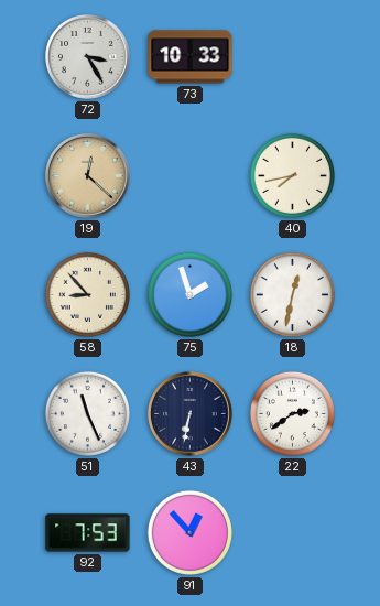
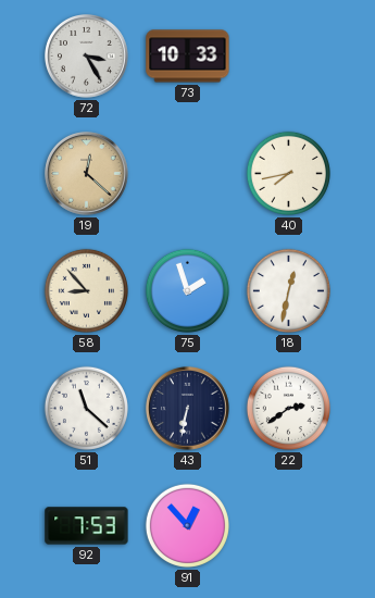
51: 11:26 -> 11:22
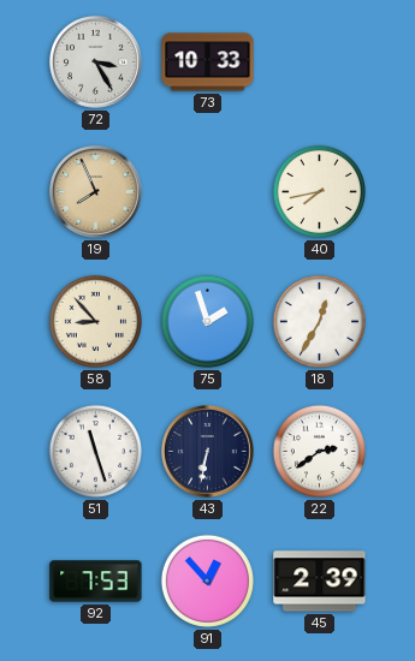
19: 12:22 -> 7:56
18: 12:32 -> 12:35
51: 11:22 -> 11:27
45: none -> 2:39
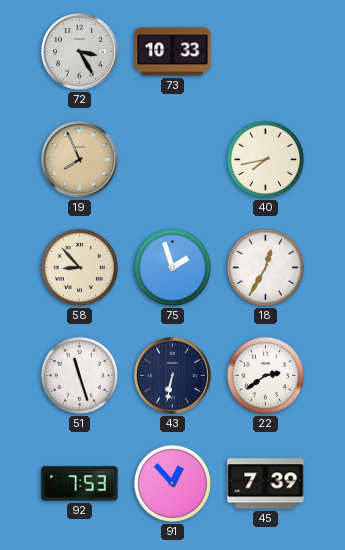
45: 2:39 -> 7:39
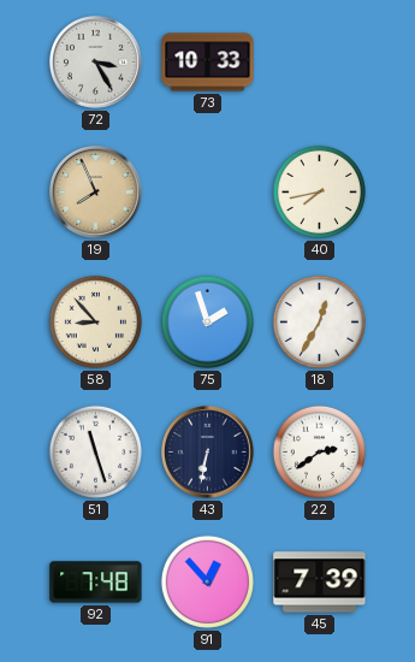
92: 7:53 -> 7:48
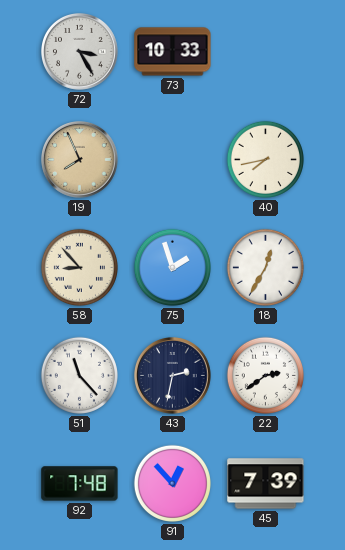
51: 11:27 -> 11:23
43: 6:32 -> 2:32
